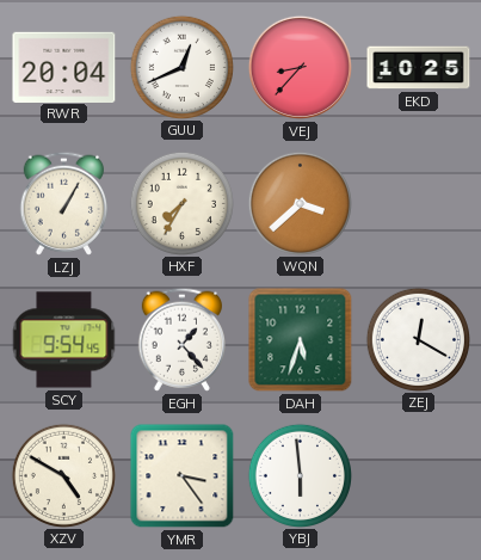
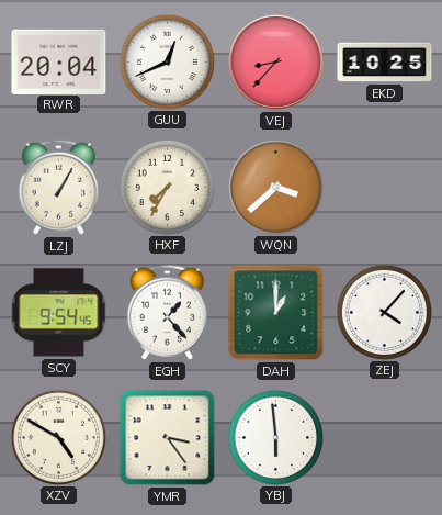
DAH: 5:33 -> 1:00
ZEJ: 12:20 -> 4:07
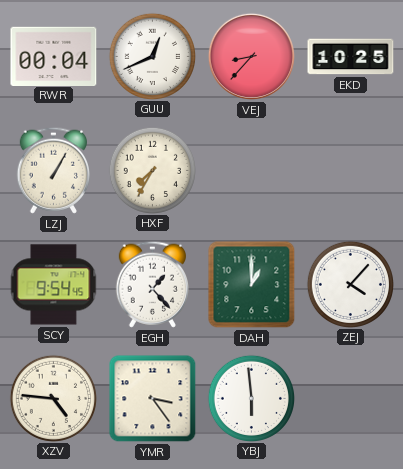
RWR: 20:04 -> 00:04
WQN: 3:38 -> none
XZV: 4:50 -> 4:46
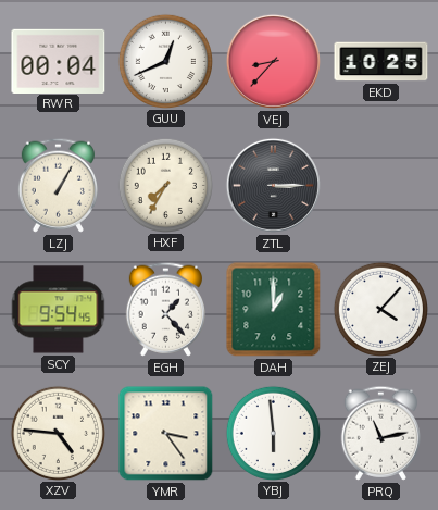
ZTL: none -> 3:15
PRQ: none -> 11:13
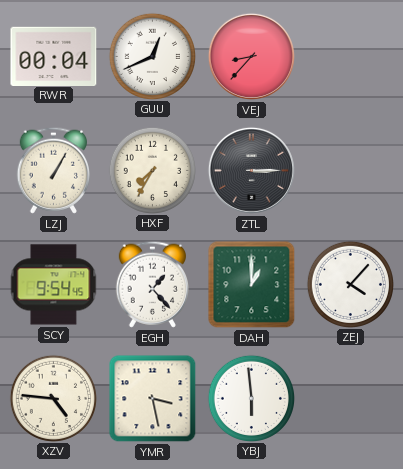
EKD: 10:25 -> none
YMR: 3:24 -> 3:28
PRQ: 11:13 -> none
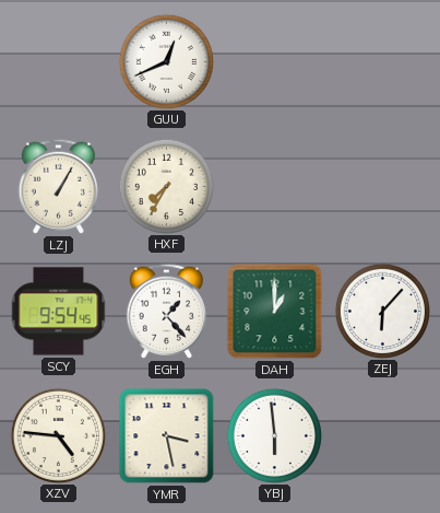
RWR: 00:04 -> none
VEJ: 8:37 -> none
ZTL: 3:15 -> none
ZEJ: 4:07 -> 6:07
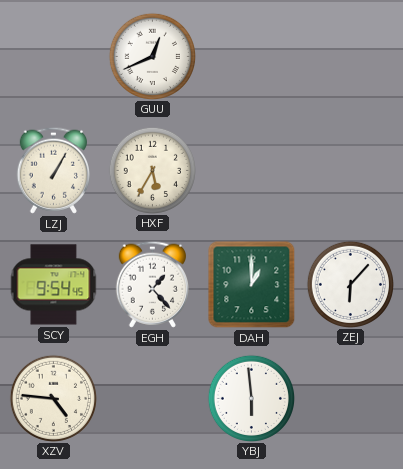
HXF: 7:35 -> 5:35
YMR: 3:28 -> none
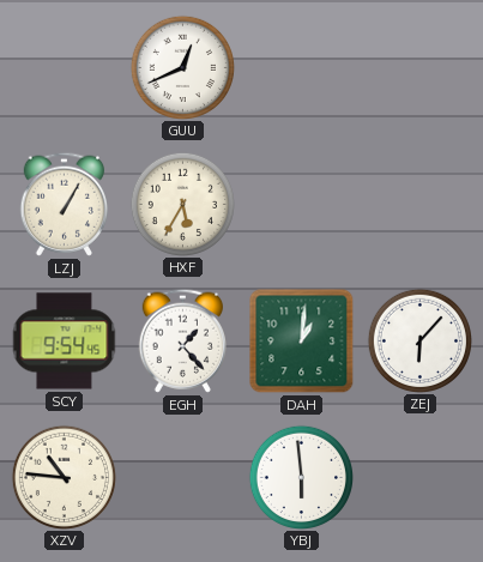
DAH: 1:00 -> 1:01
XZV: 4:46 -> 10:46
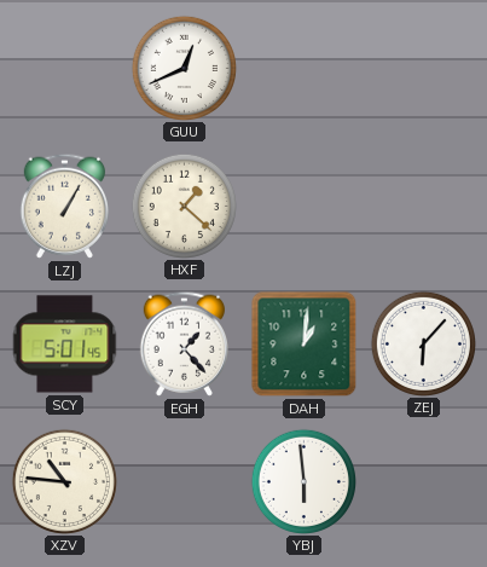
HXF: 5:35 -> 1:22
SCY: 9:54 -> 5:01
